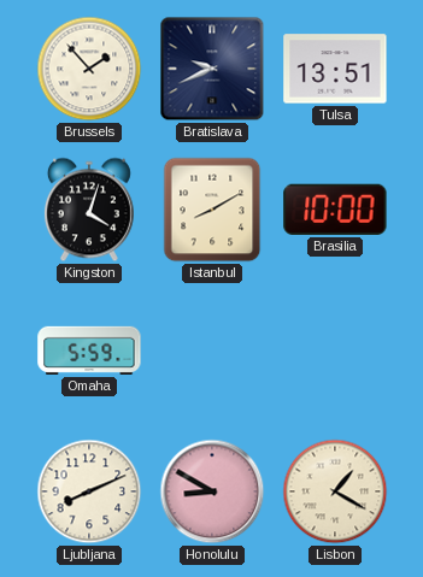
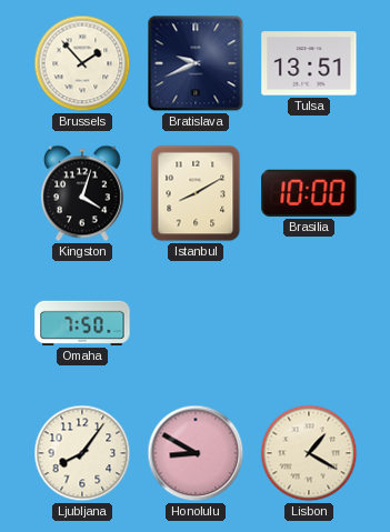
Omaha: 5:59 -> 7:50
Ljubljana: 8:11 -> 8:06
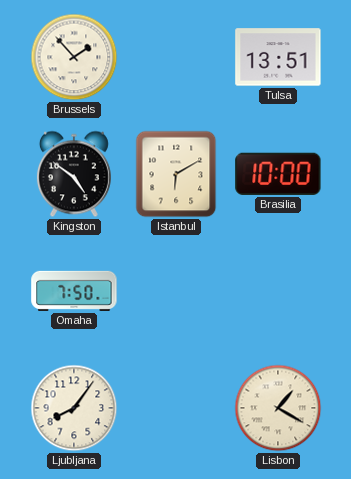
Bratislava: 9:41 -> none
Kingston: 4:03 -> 4:51
Istanbul: 8:10 -> 6:10
Honolulu: 8:50 -> none
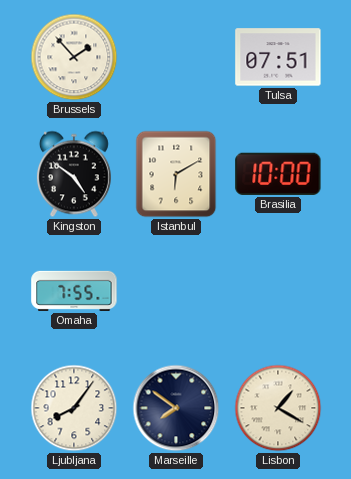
Tulsa: 13:51 -> 07:51
Omaha: 7:50 -> 7:55
Marseille: none -> 7:51
